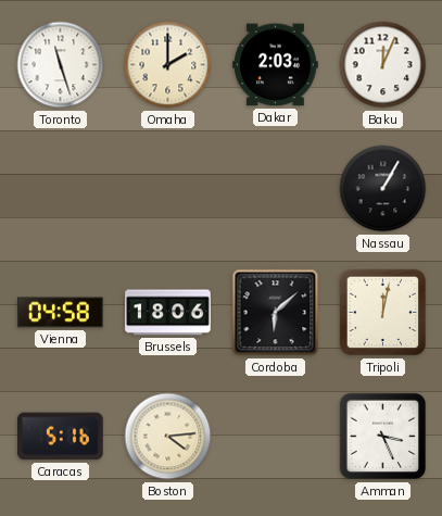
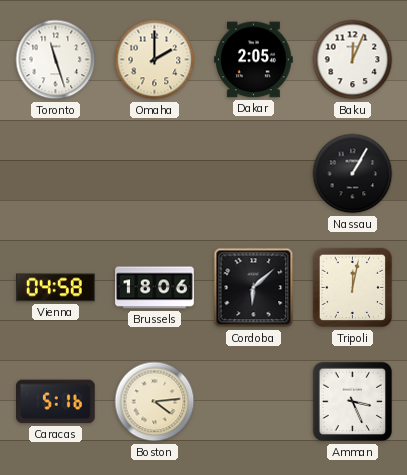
Dakar: 2:03 -> 2:05
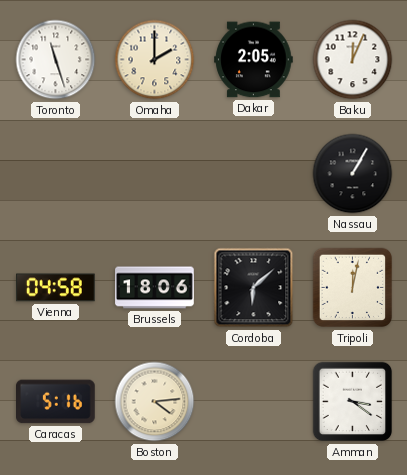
Amman: 3:26 -> 3:21
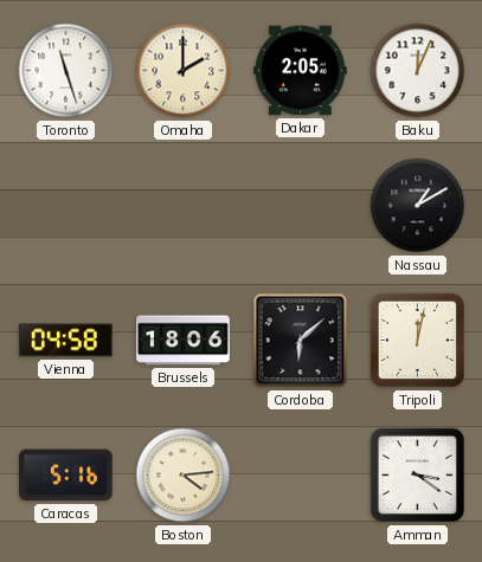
Nassau: 1:05 -> 1:10
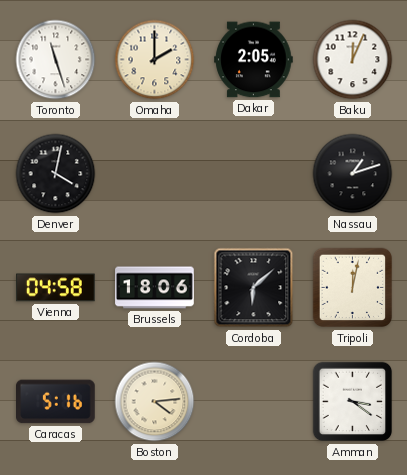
Denver: none -> 4:02
Nassau: 1:10 -> 1:12
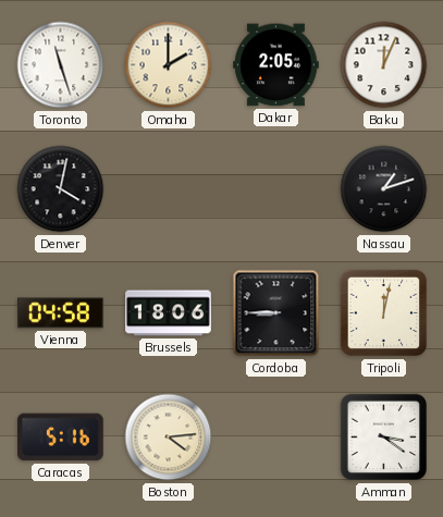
Cordoba: 6:08 -> 8:45
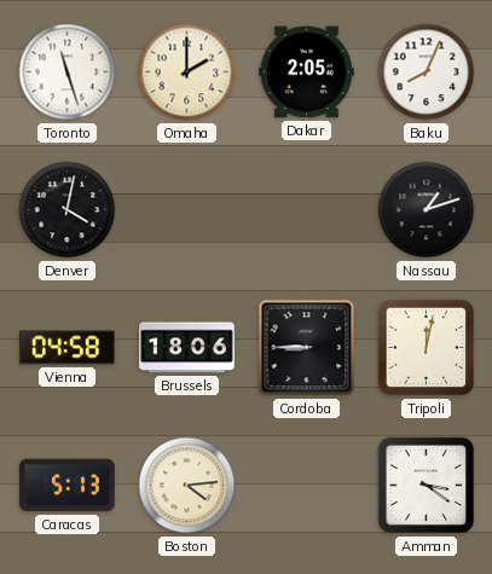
Baku: 12:04 -> 8:04
Caracas: 5:16 -> 5:13
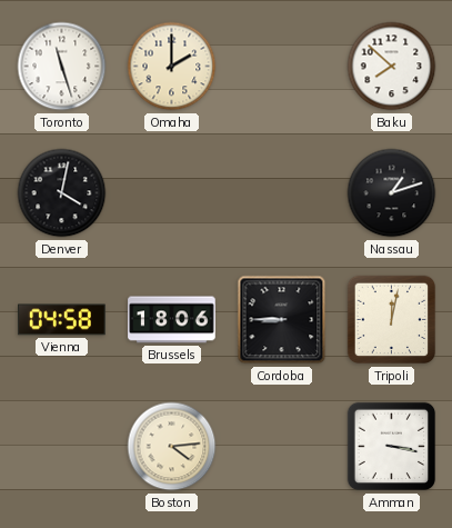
Dakar: 2:05 -> none
Baku: 8:04 -> 7:52
Caracas: 5:13 -> none
Amman: 3:21 -> 3:17
